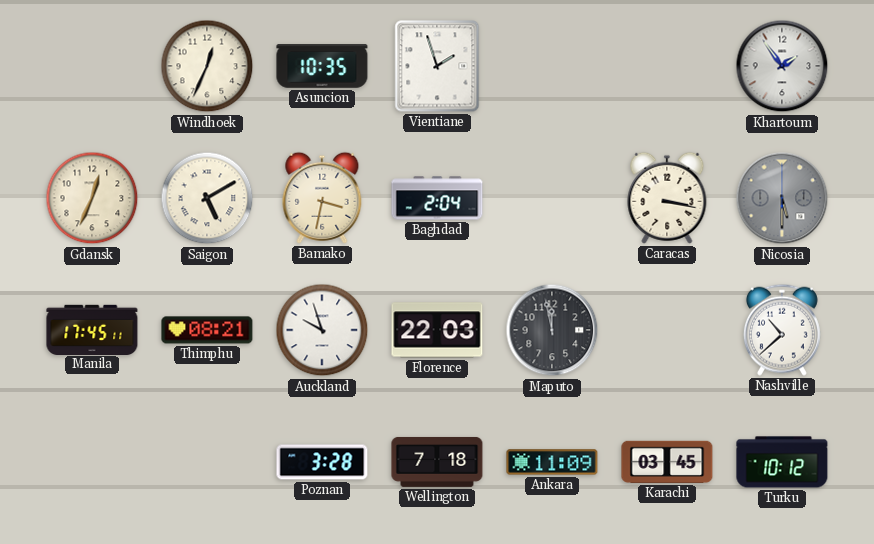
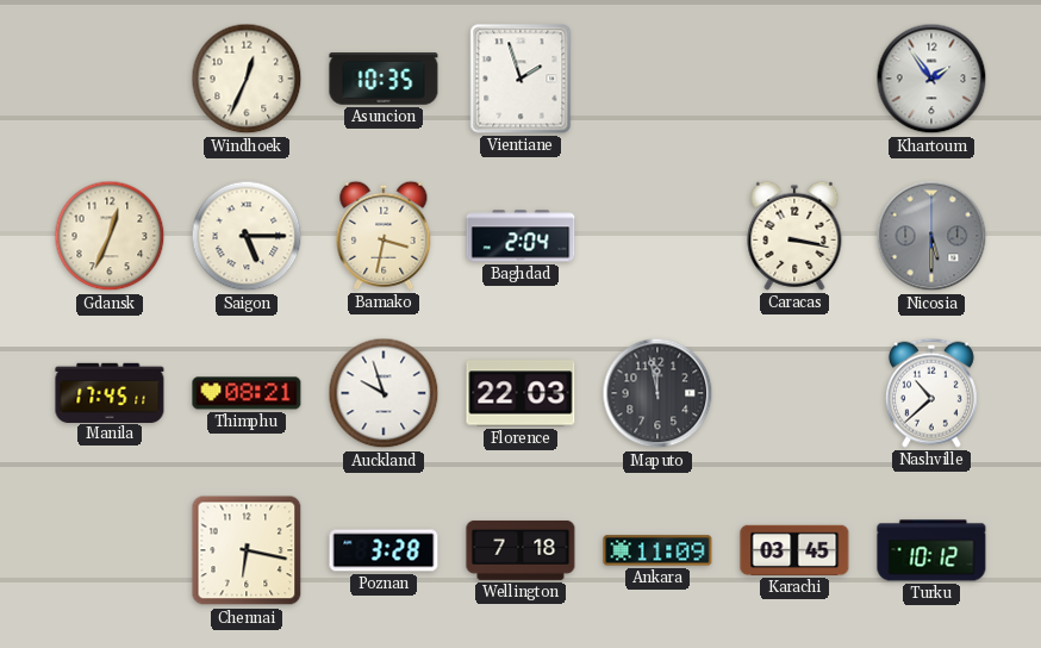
Saigon: 5:10 -> 5:15
Chennai: none -> 6:17
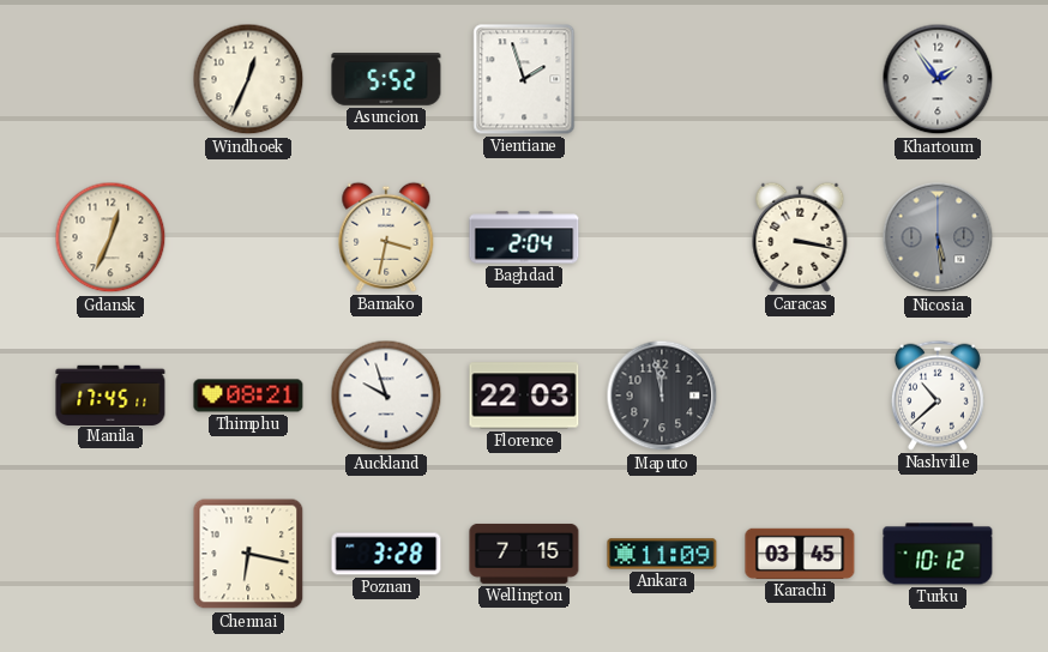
Asuncion: 10:35 -> 5:52
Saigon: 5:15 -> none
Nicosia: 5:30 -> 5:29
Wellington: 7:18 -> 7:15
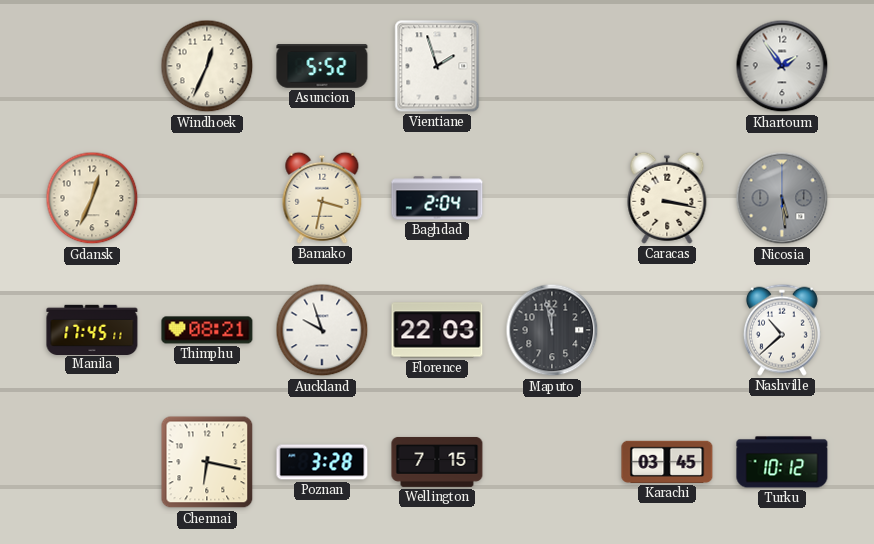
Ankara: 11:09 -> none
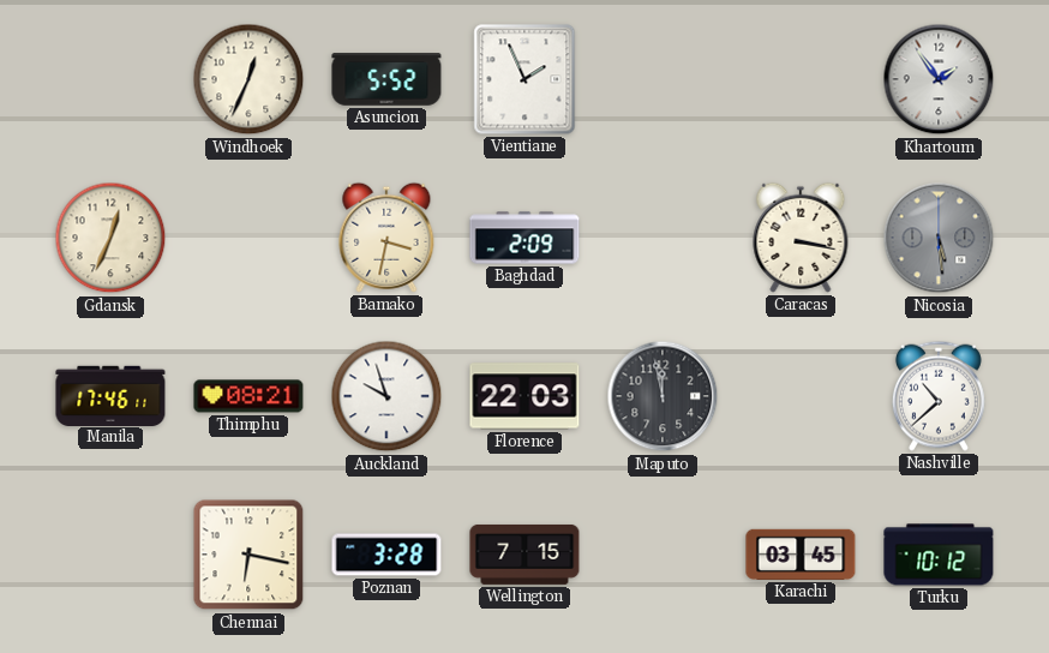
Vientiane: 1:57 -> 1:56
Baghdad: 2:04 -> 2:09
Manila: 17:45 -> 17:46
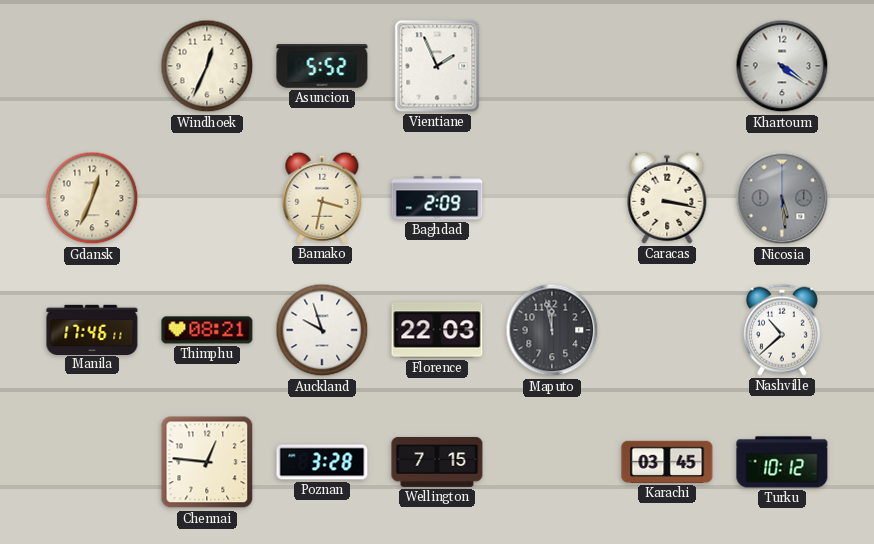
Khartoum: 1:54 -> 4:21
Chennai: 6:17 -> 12:46
